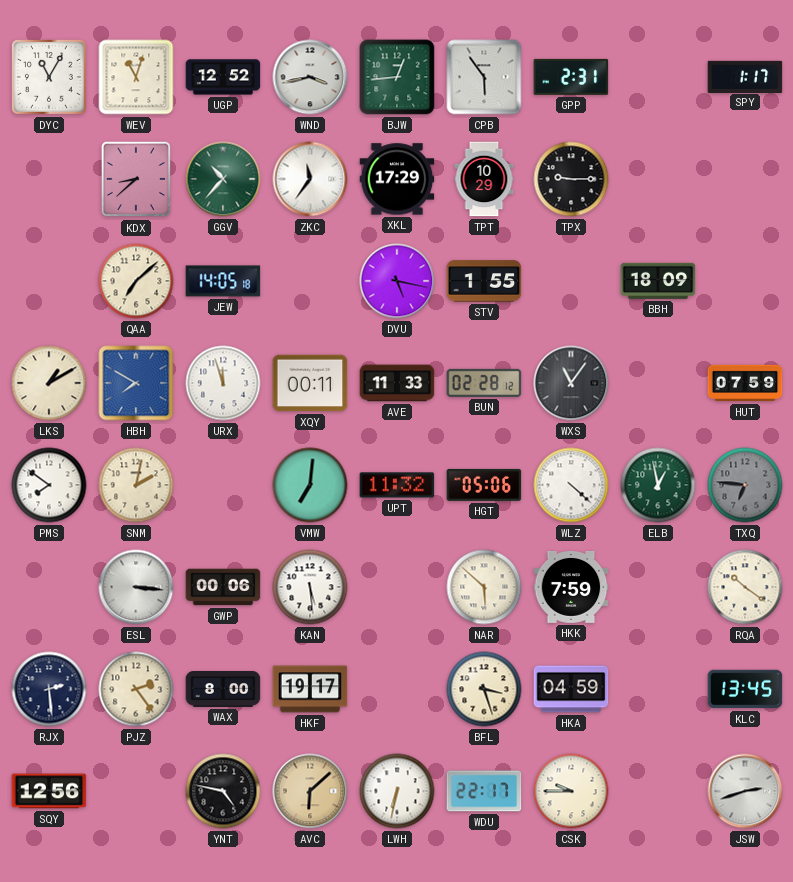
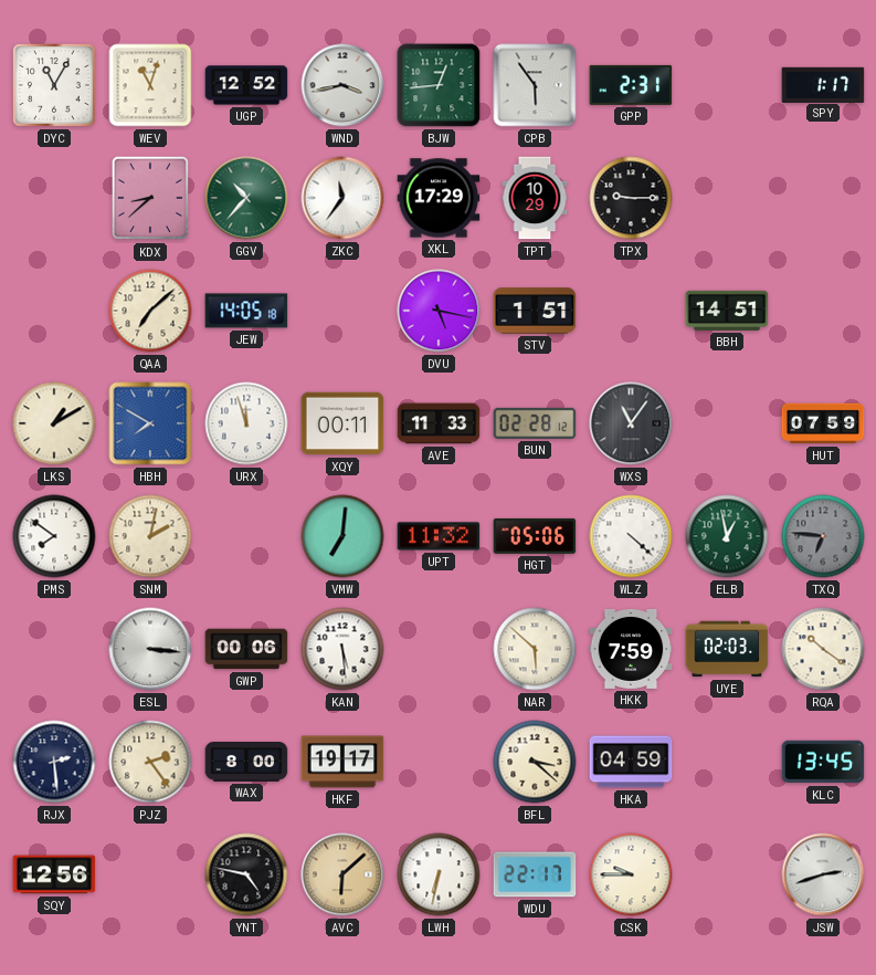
STV: 1:55 -> 1:51
BBH: 18:09 -> 14:51
UYE: none -> 02:03
BFL: 3:27 -> 3:22
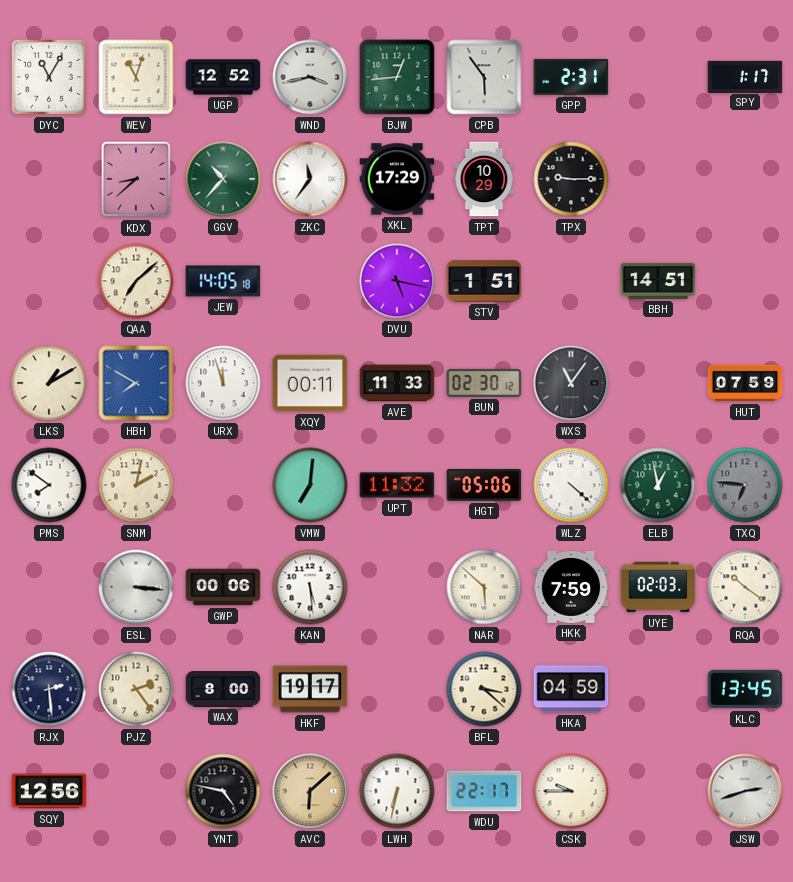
BUN: 02:28 -> 02:30
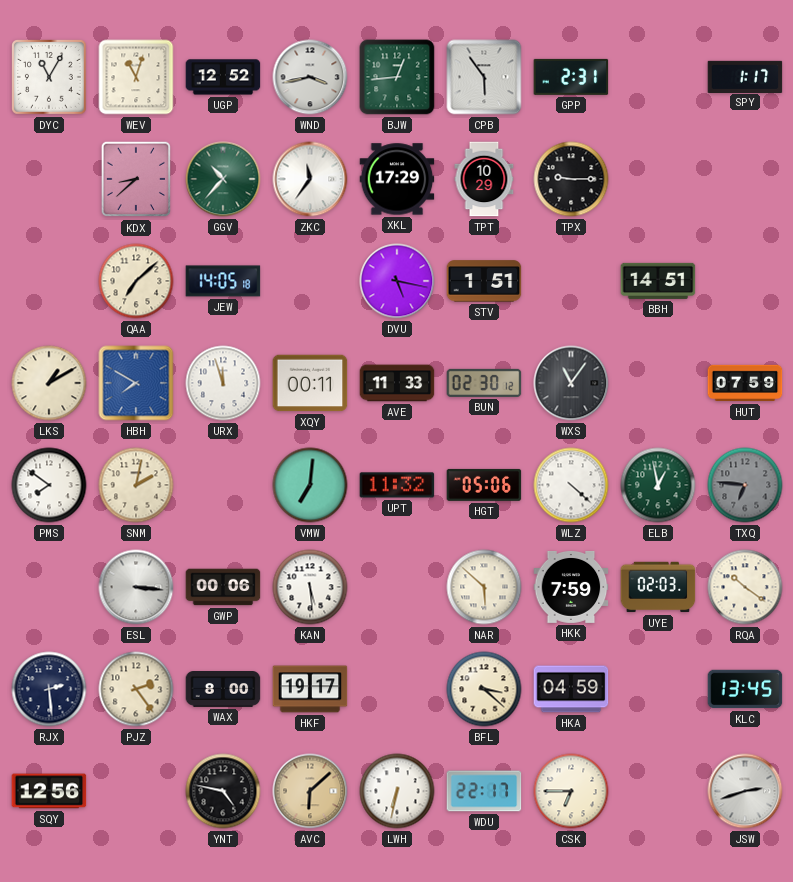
CSK: 9:45 -> 6:45
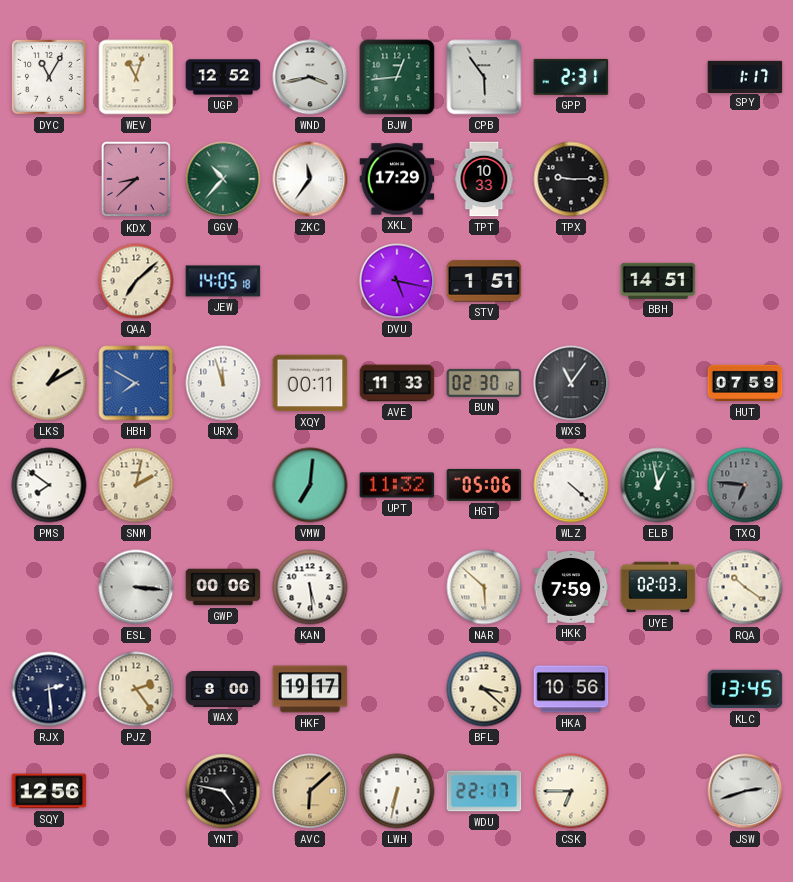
TPT: 10:29 -> 10:33
HKA: 04:59 -> 10:56
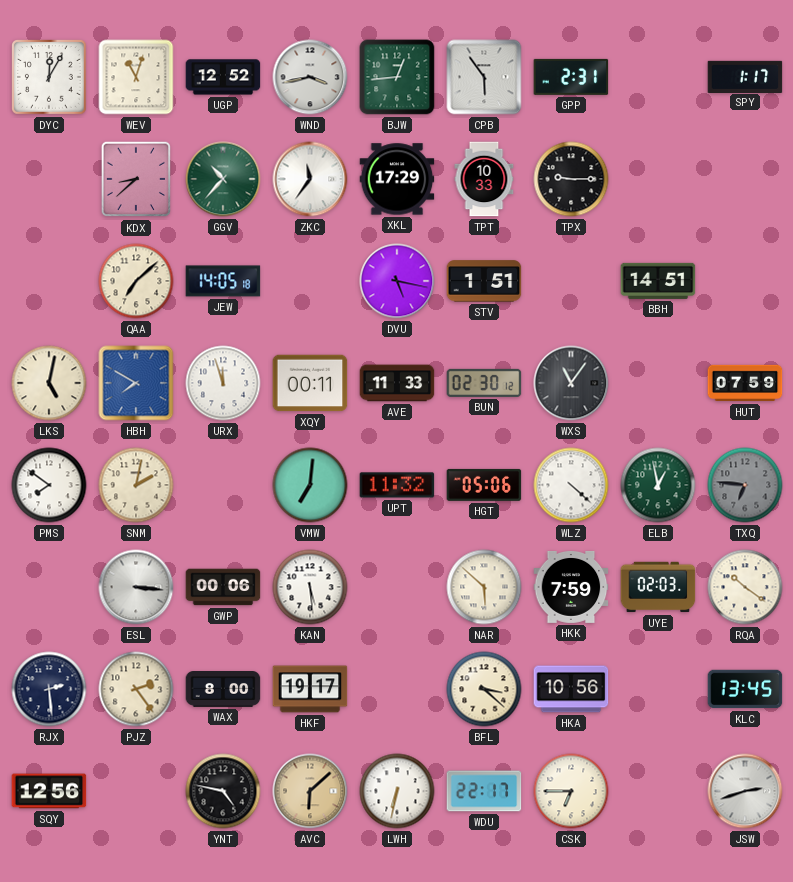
DYC: 11:05 -> 12:05
LKS: 1:10 -> 5:02
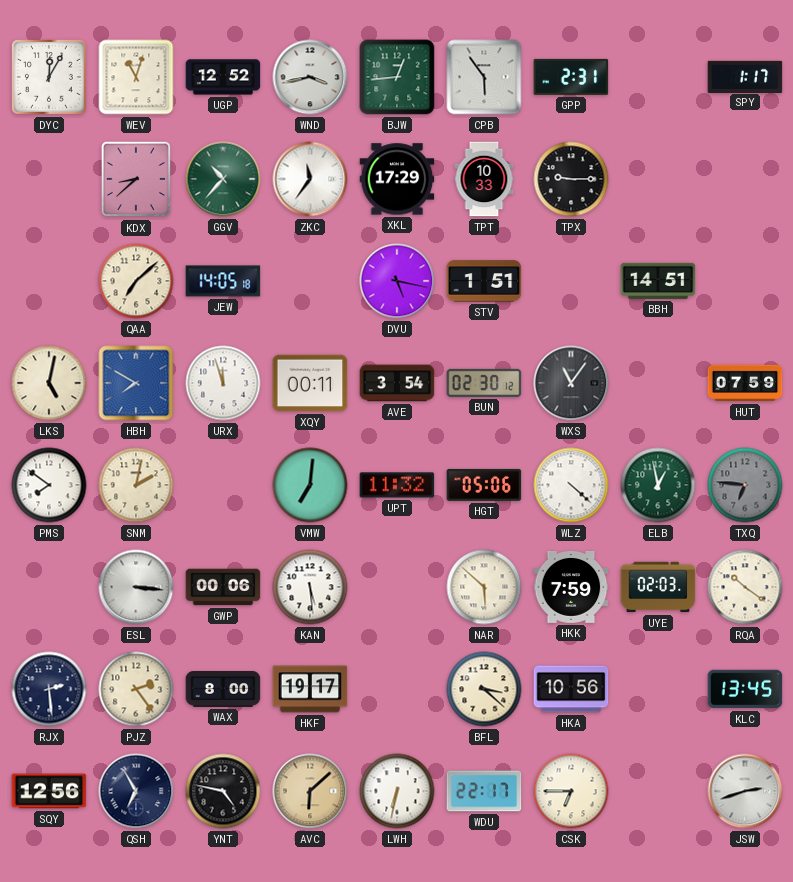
AVE: 11:33 -> 3:54
QSH: none -> 6:55
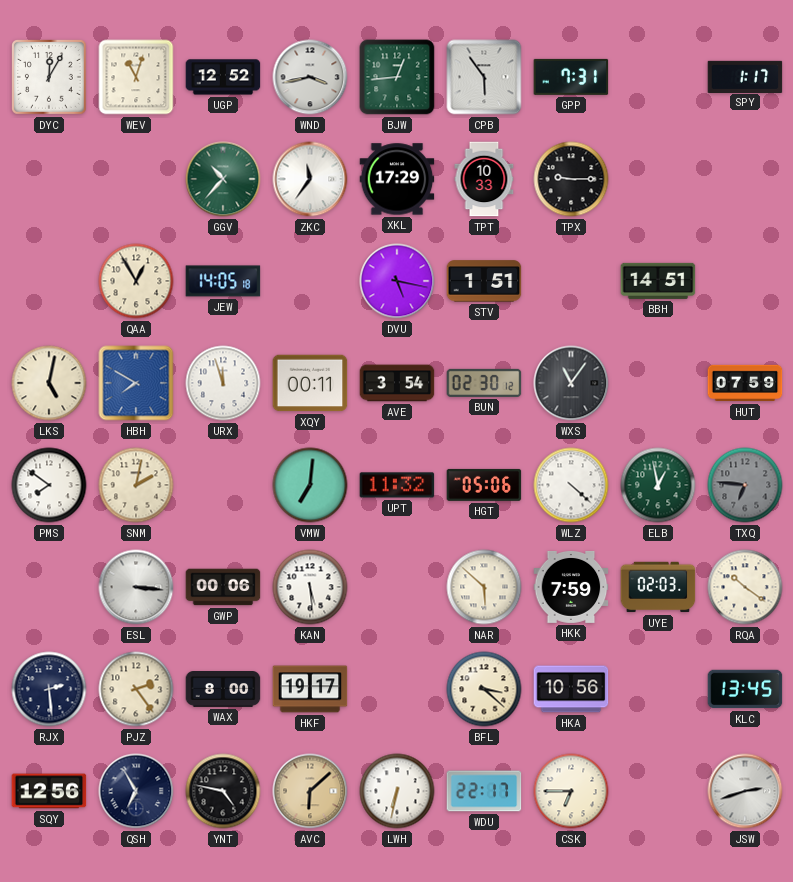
GPP: 2:31 -> 7:31
KDX: 8:38 -> none
QAA: 7:08 -> 12:55
